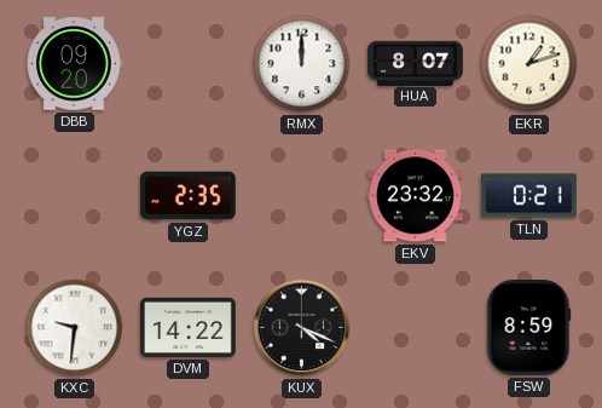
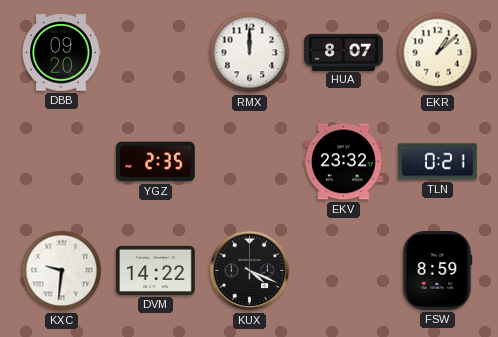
EKR: 1:12 -> 1:08
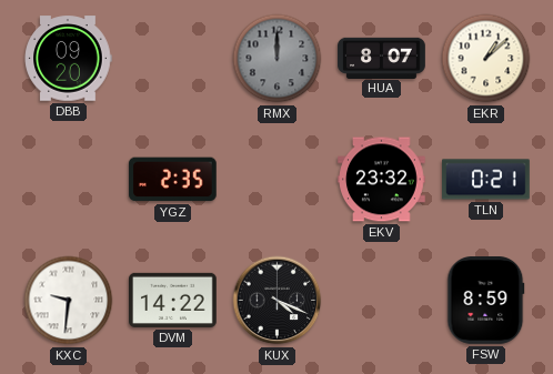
RMX dial: white -> grey
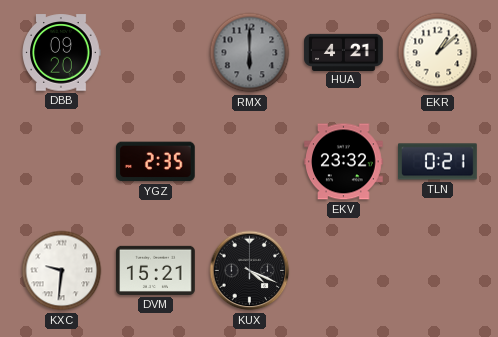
RMX: 12:00 -> 6:00
HUA: 8:07 -> 4:21
DVM: 14:22 -> 15:21
FSW: 8:59 -> none
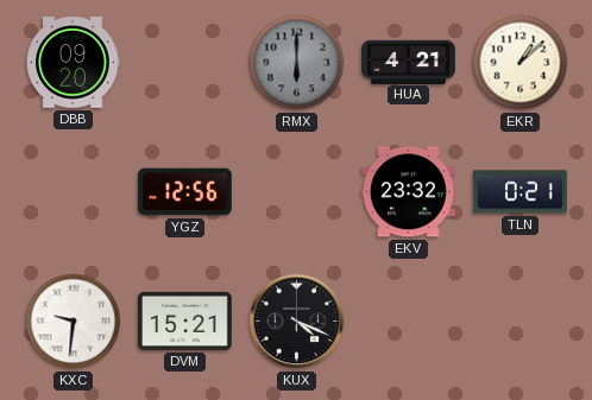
YGZ: 2:35 -> 12:56
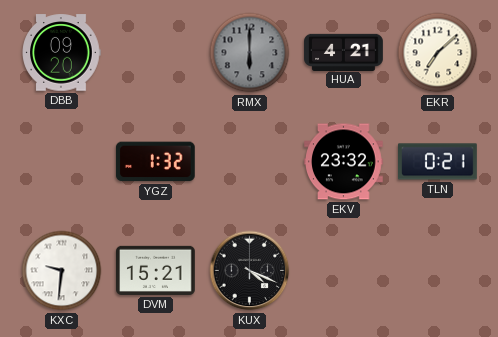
EKR: 1:08 -> 7:08
YGZ: 12:56 -> 1:32
